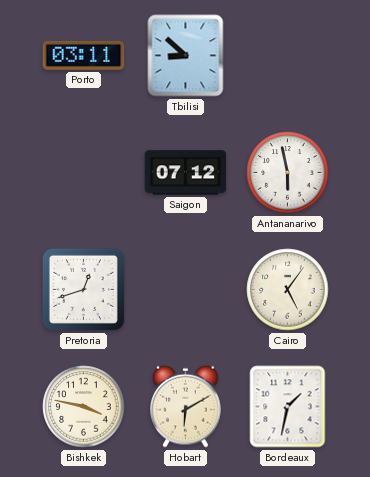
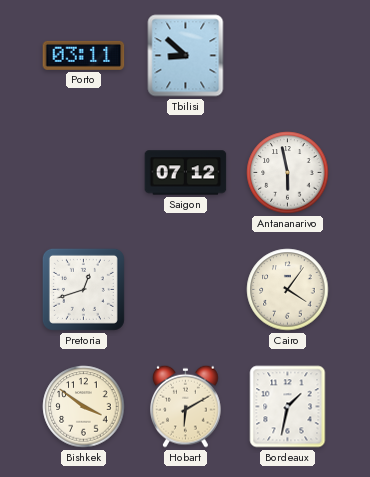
Cairo: 5:06 -> 4:06
Bishkek: 3:47 -> 3:51
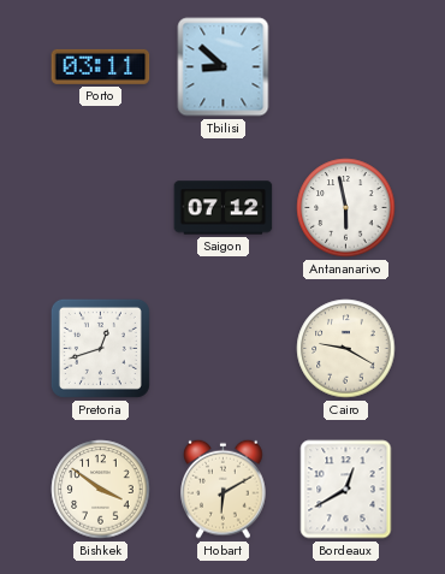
Cairo: 4:06 -> 9:20
Bordeaux: 1:32 -> 12:40
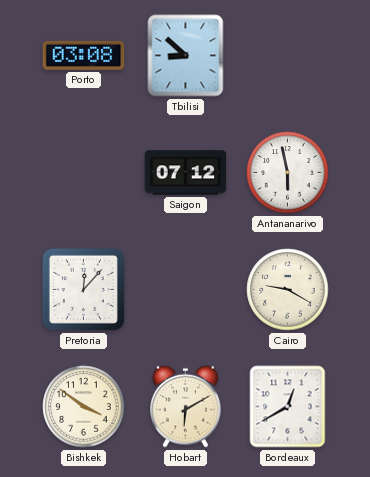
Porto: 03:11 -> 03:08
Pretoria: 12:42 -> 12:07
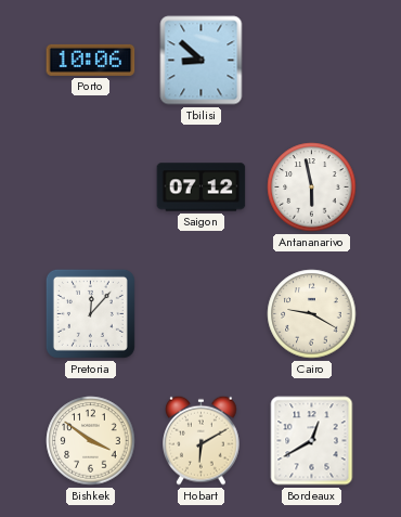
Porto: 03:08 -> 10:06
